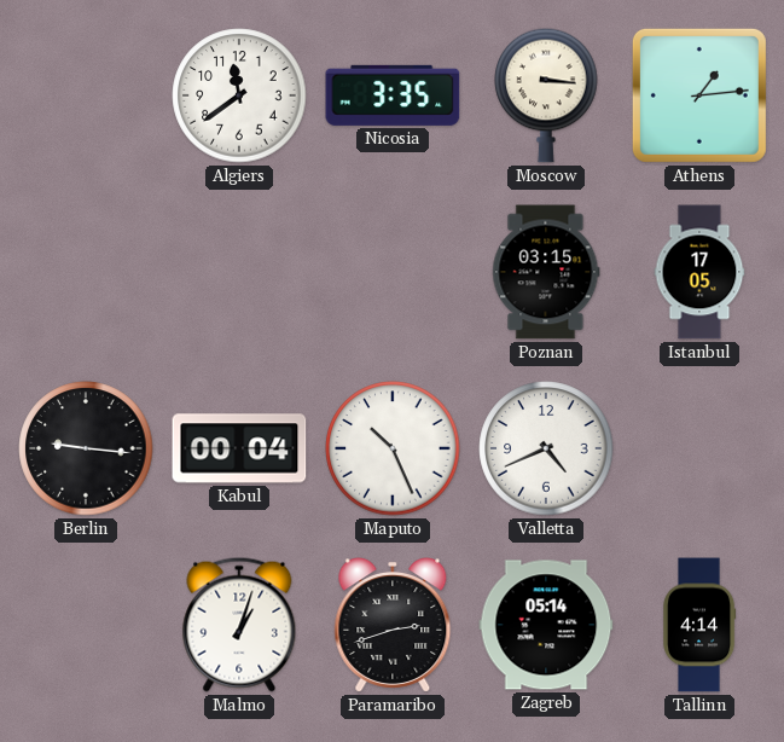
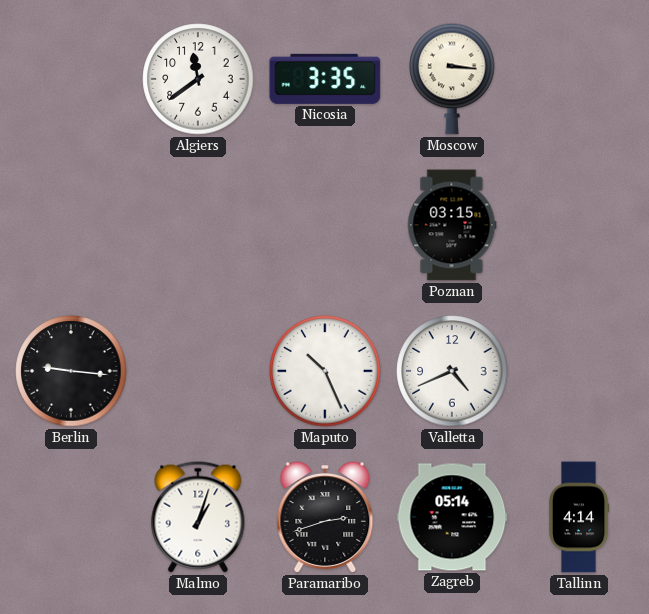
Athens: 1:14 -> none
Istanbul: 17:05 -> none
Kabul: 00:04 -> none
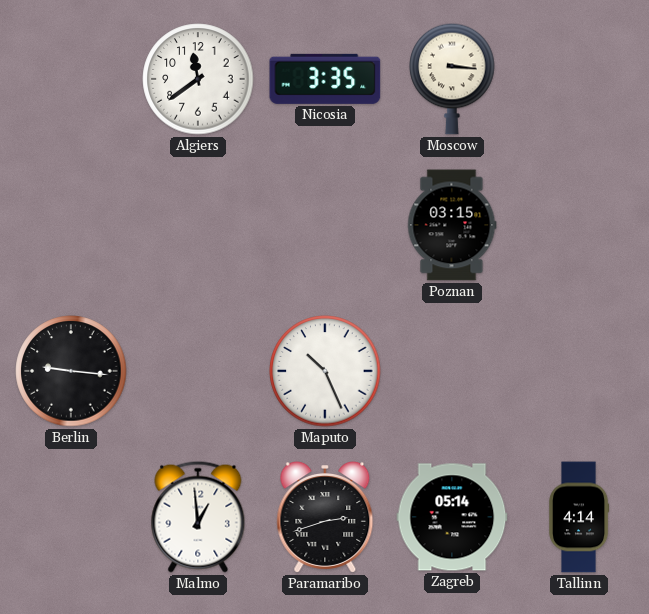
Valletta: 4:41 -> none
Malmo: 1:03 -> 12:59
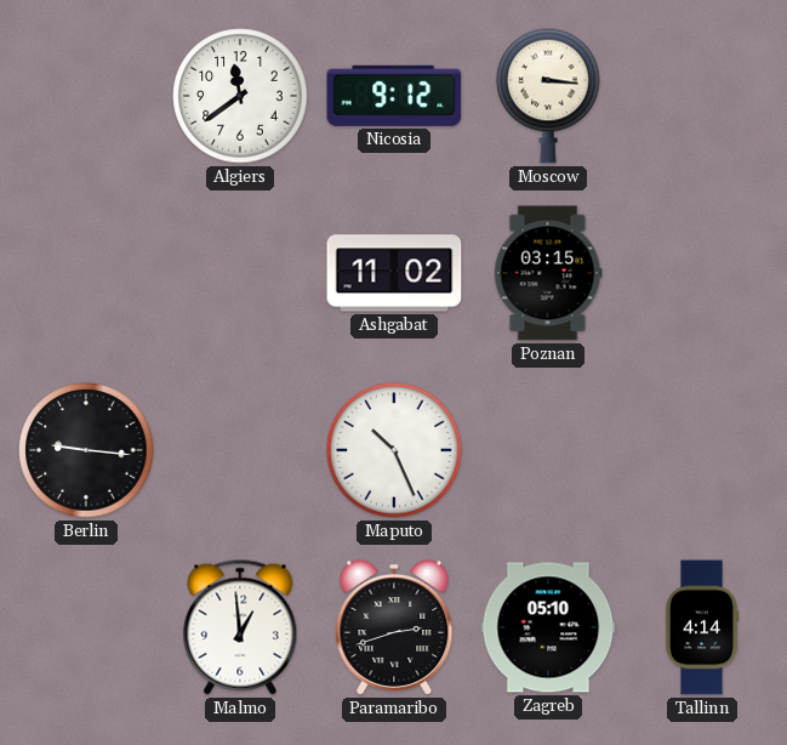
Nicosia: 3:35 -> 9:12
Ashgabat: none -> 11:02
Zagreb: 05:14 -> 05:10
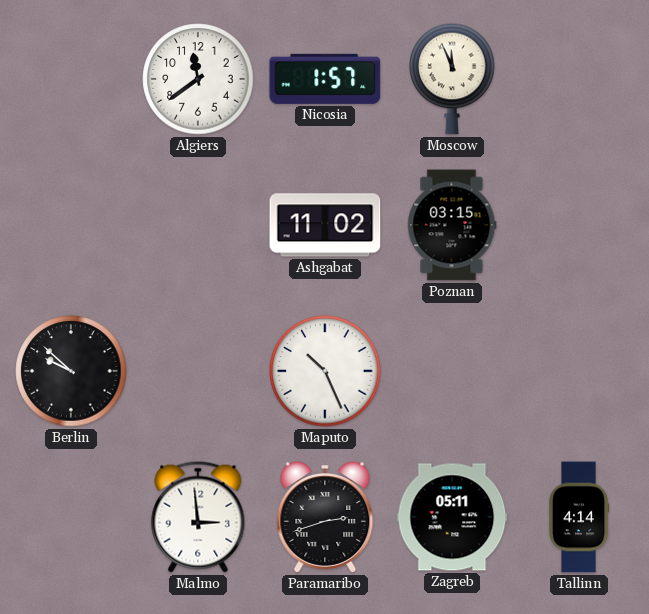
Nicosia: 9:12 -> 1:57
Moscow: 3:16 -> 11:56
Berlin: 9:16 -> 9:52
Malmo: 12:59 -> 2:59
Zagreb: 05:10 -> 05:11
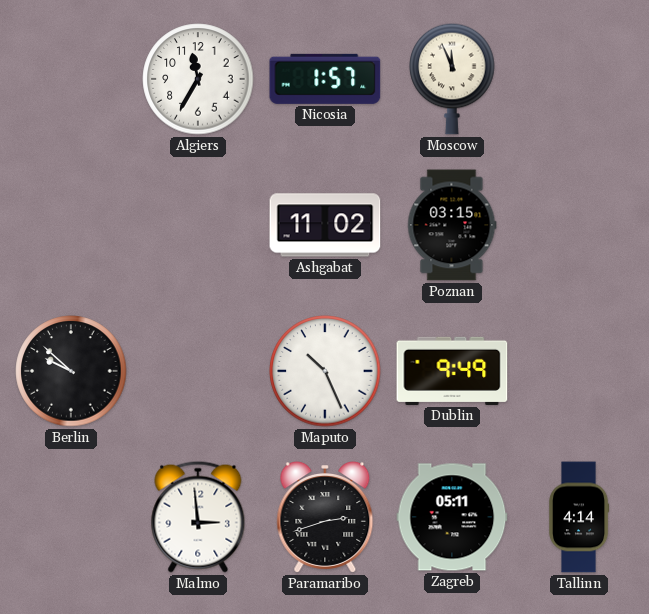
Algiers: 11:39 -> 11:35
Dublin: none -> 9:49
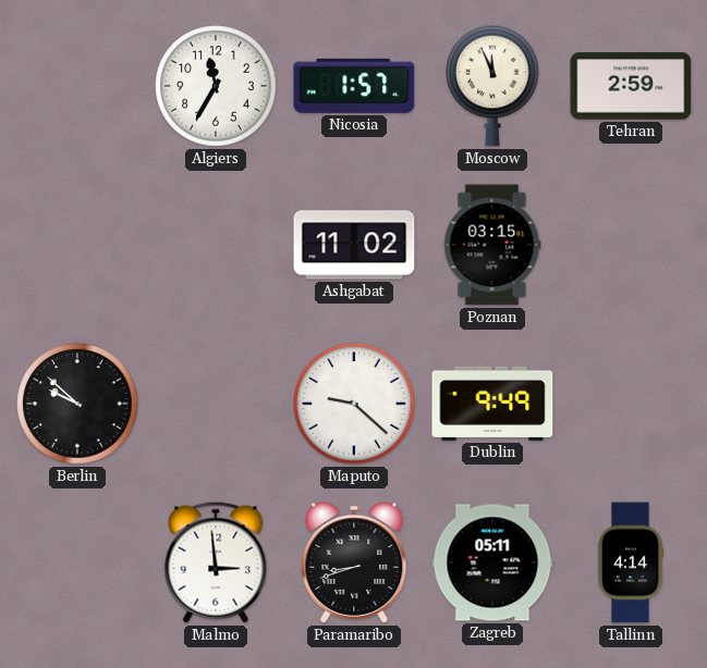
Tehran: none -> 2:59
Maputo: 10:26 -> 9:22
Paramaribo: 2:42 -> 8:42
